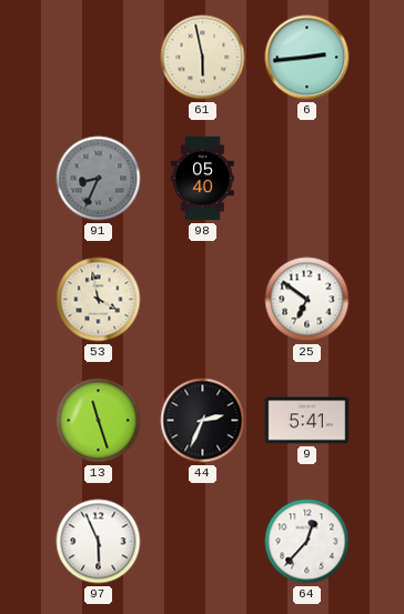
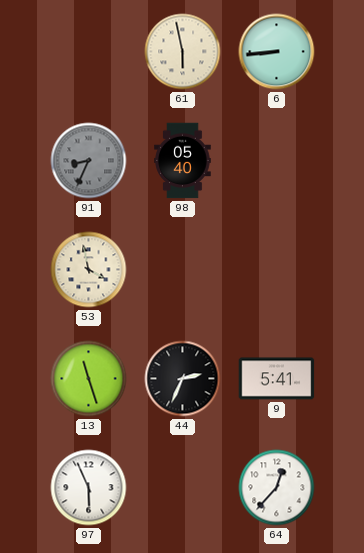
6: 2:44 -> 8:44
25: 6:51 -> none
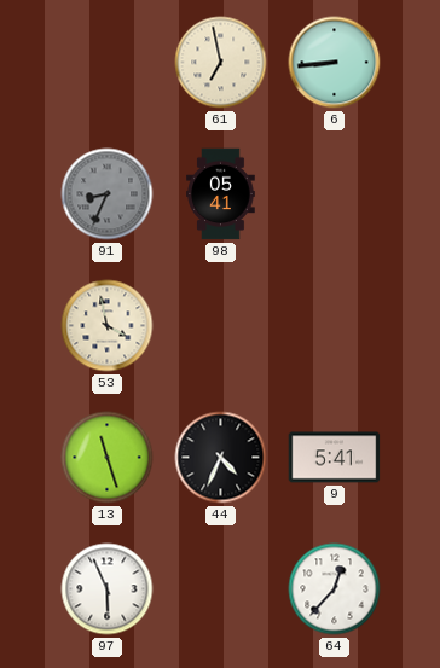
61: 5:58 -> 6:58
98: 05:40 -> 05:41
44: 2:34 -> 4:34
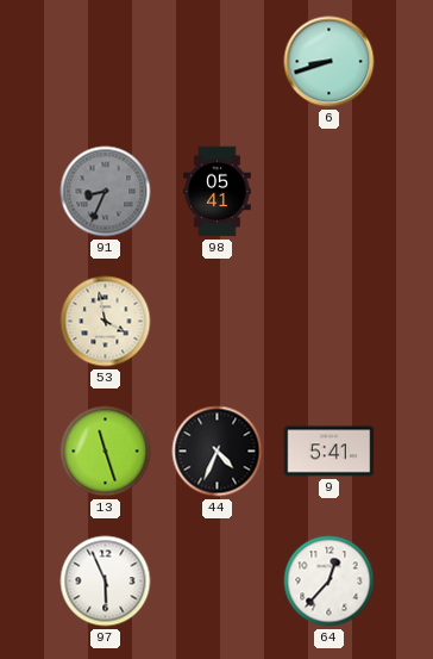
61: 6:58 -> none
6: 8:44 -> 8:42
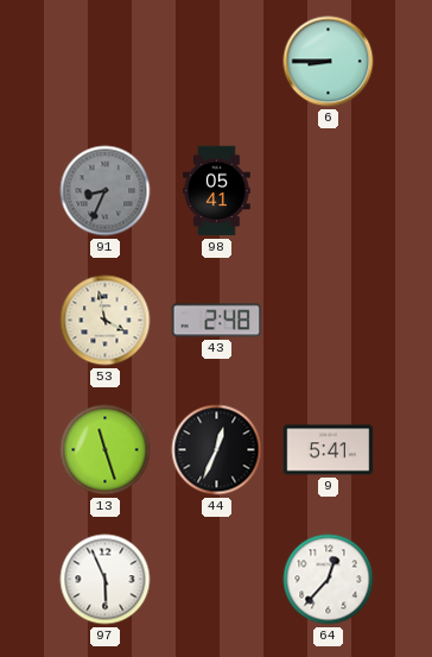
6: 8:42 -> 8:45
43: none -> 2:48
44: 4:34 -> 12:34
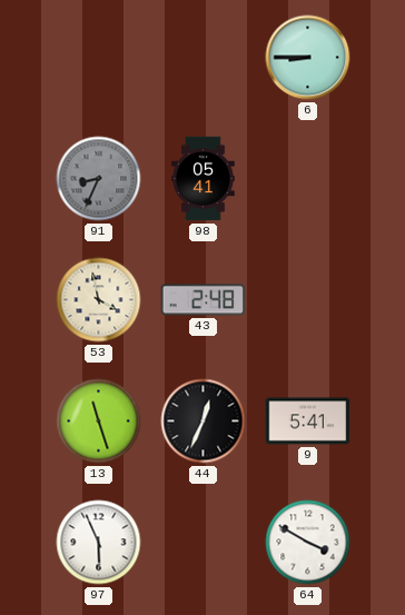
64: 12:37 -> 3:50
